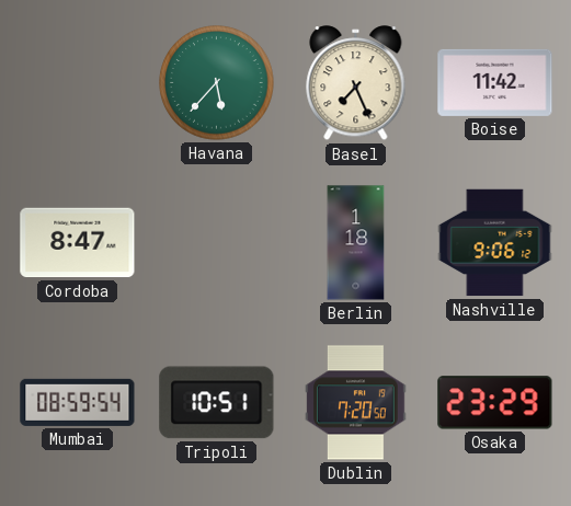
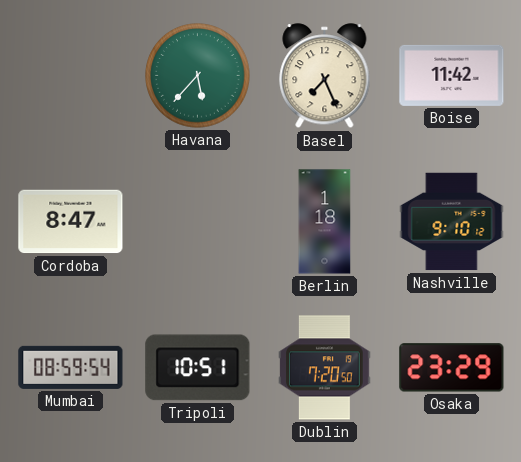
Nashville: 9:06 -> 9:10
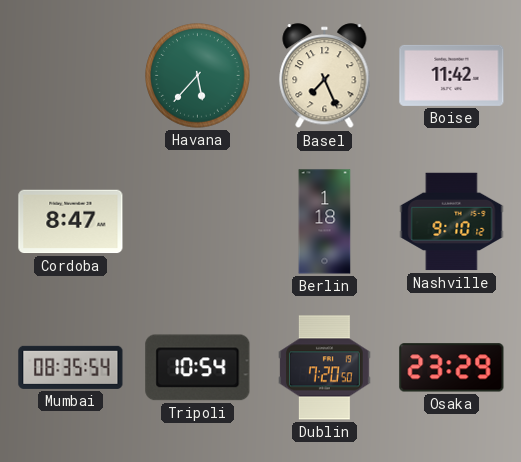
Mumbai: 08:59 -> 08:35
Tripoli: 10:51 -> 10:54
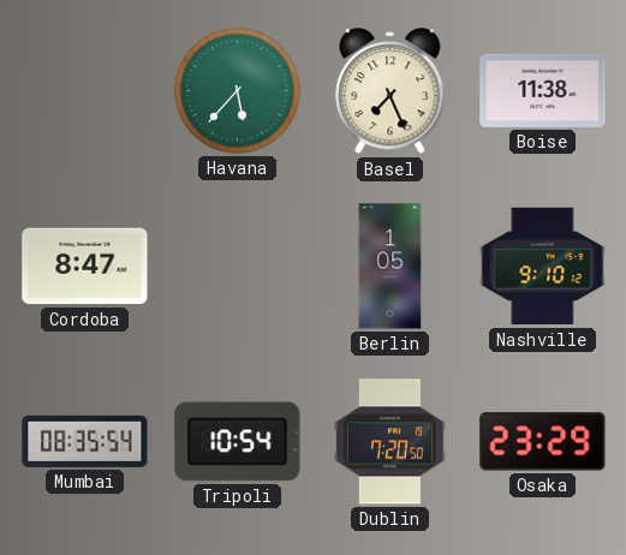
Boise: 11:42 -> 11:38
Berlin: 1:18 -> 1:05
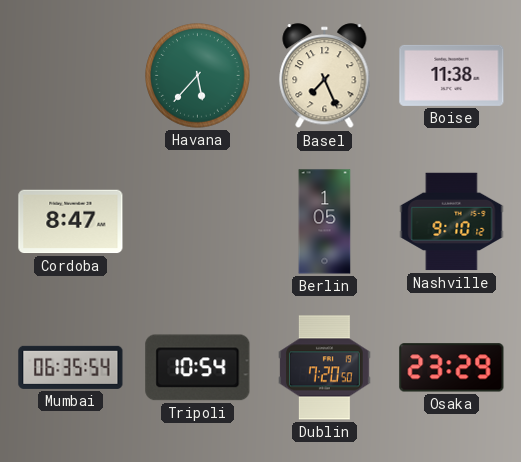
Mumbai: 08:35 -> 06:35
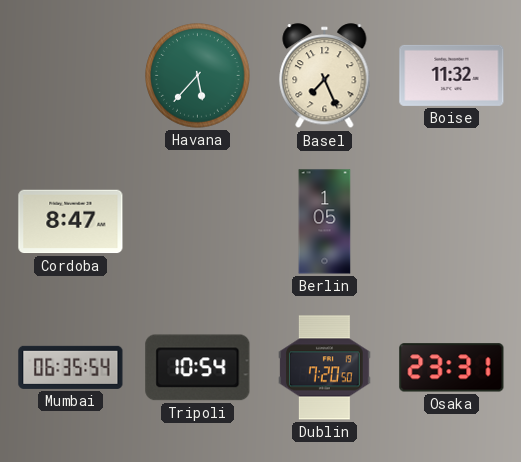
Boise: 11:38 -> 11:32
Nashville: 9:10 -> none
Osaka: 23:29 -> 23:31
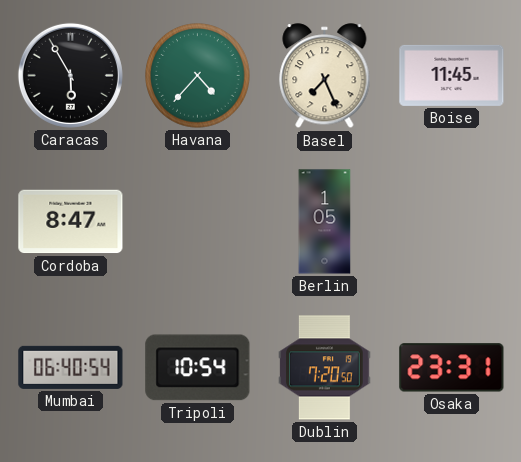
Caracas: none -> 5:55
Havana: 5:37 -> 4:37
Boise: 11:32 -> 11:45
Mumbai: 06:35 -> 06:40
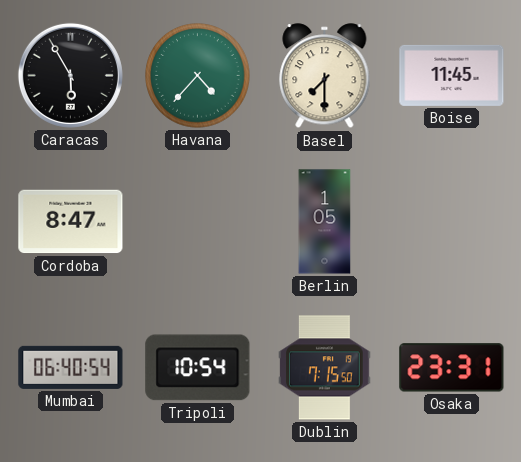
Basel: 7:26 -> 7:30
Dublin: 7:20 -> 7:15
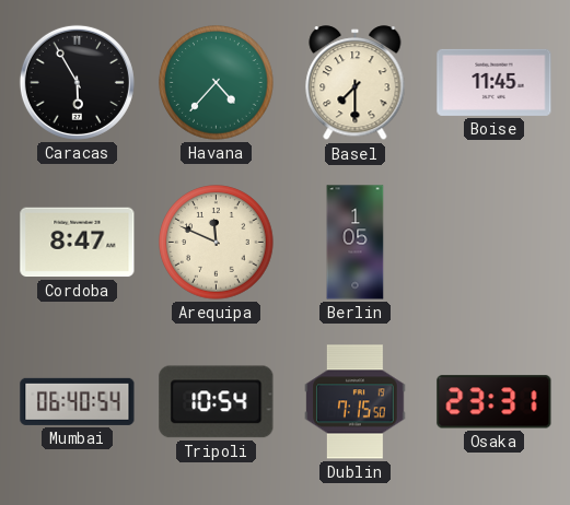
Arequipa: none -> 11:49
